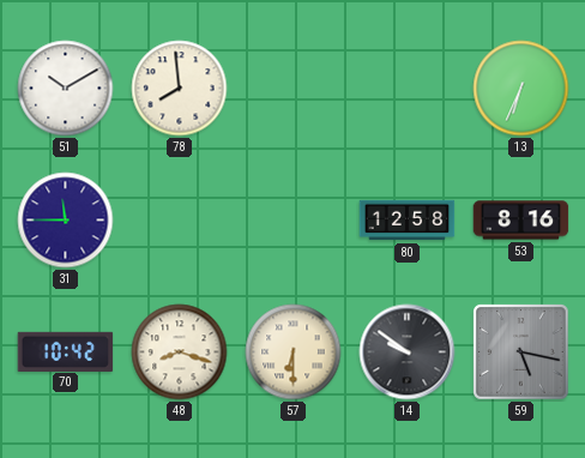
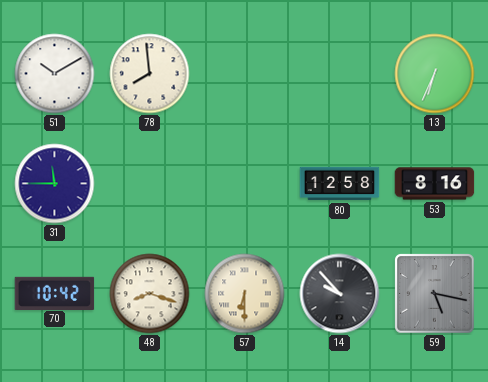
14: 9:51 -> 9:53
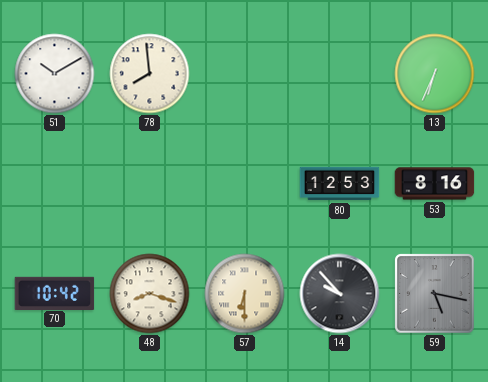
31: 11:45 -> none
80: 12:58 -> 12:53
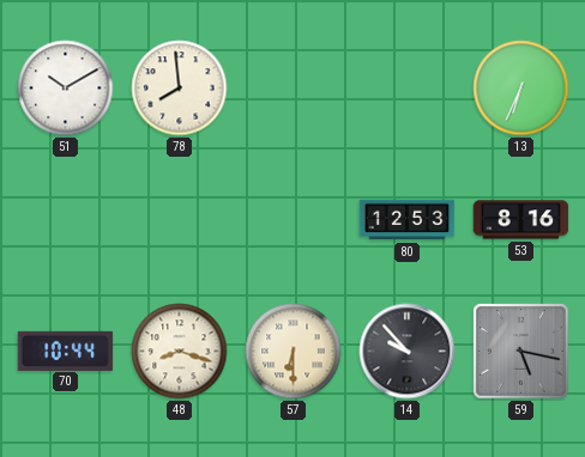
70: 10:42 -> 10:44
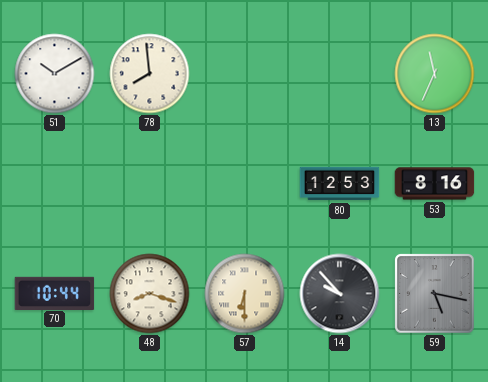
13: 6:34 -> 11:34
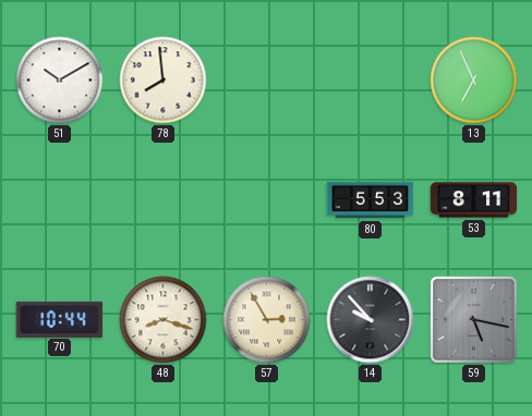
13: 11:34 -> 6:56
80: 12:53 -> 5:53
53: 8:16 -> 8:11
57: 6:30 -> 2:55
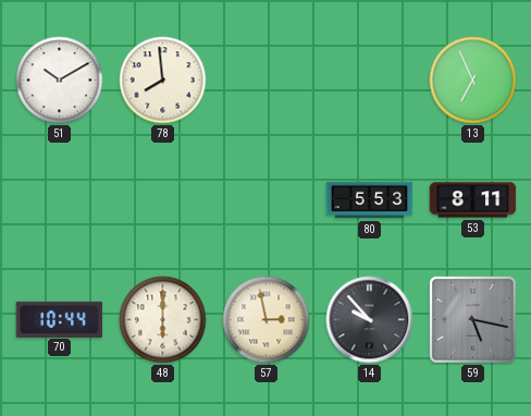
48: 8:18 -> 6:00
57: 2:55 -> 2:58
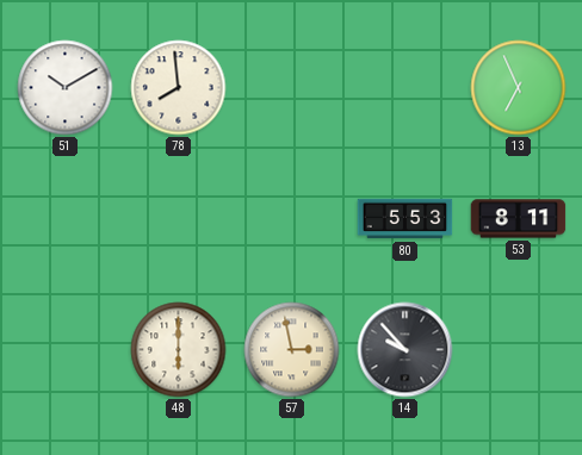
70: 10:44 -> none
59: 5:17 -> none
